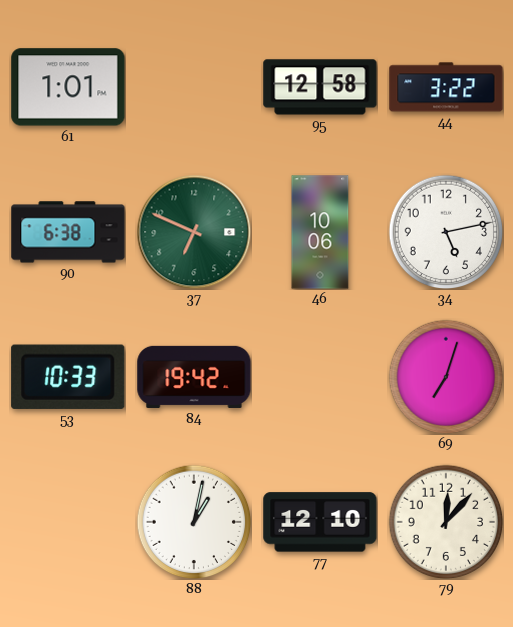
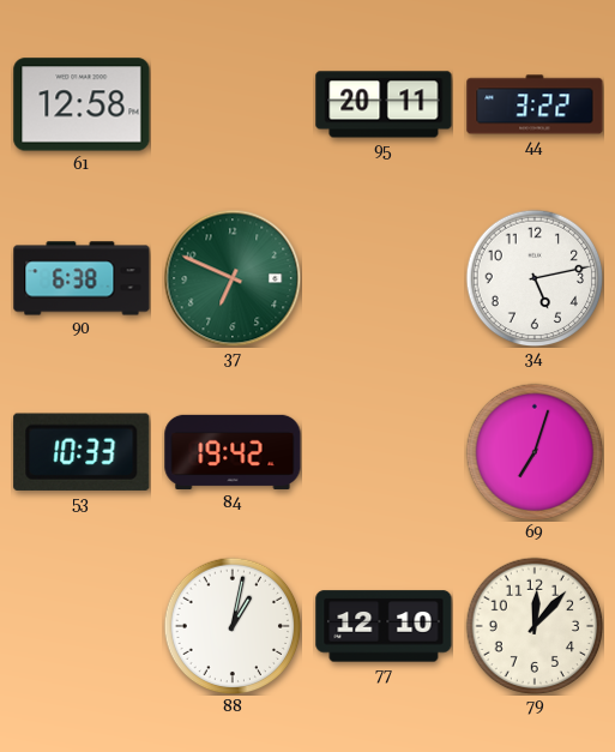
61: 1:01 -> 12:58
95: 12:58 -> 20:11
46: 10:06 -> none
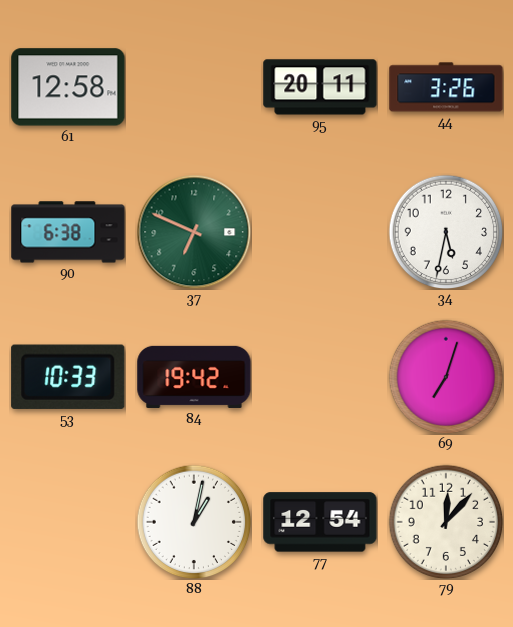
44: 3:22 -> 3:26
34: 5:13 -> 5:32
77: 12:10 -> 12:54
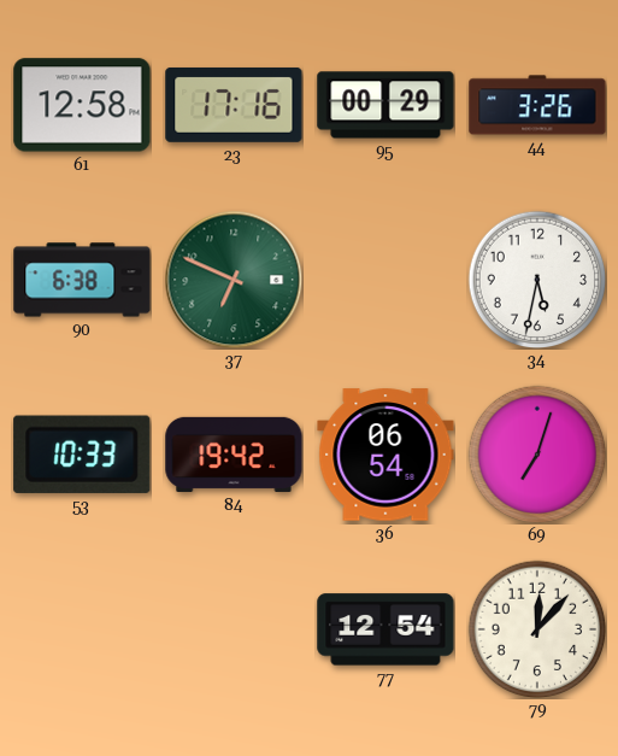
23: none -> 17:16
95: 20:11 -> 00:29
36: none -> 06:54
88: 1:02 -> none
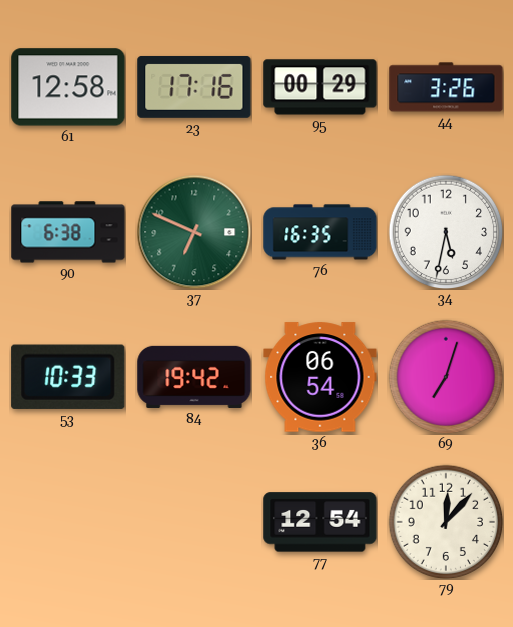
76: none -> 16:35
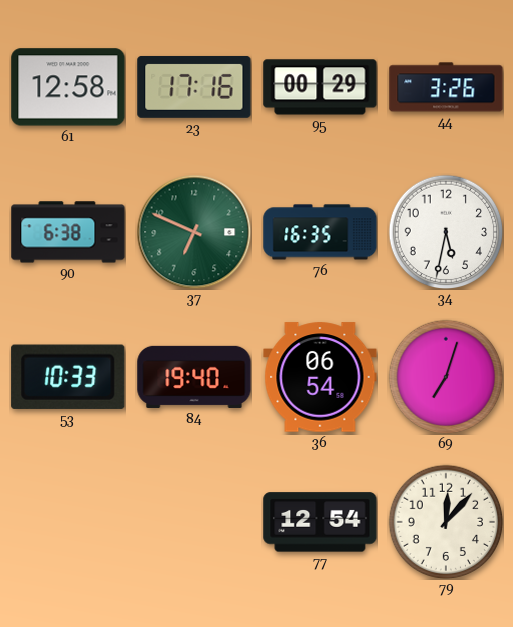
84: 19:42 -> 19:40
